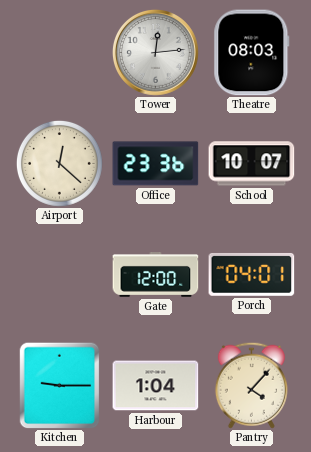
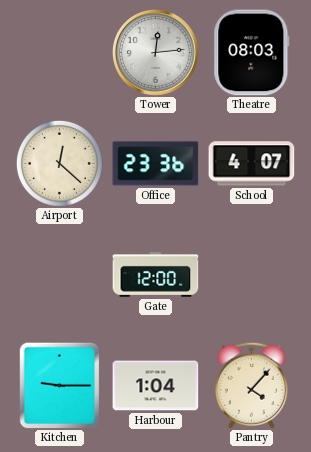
School: 10:07 -> 4:07
Porch: 04:01 -> none
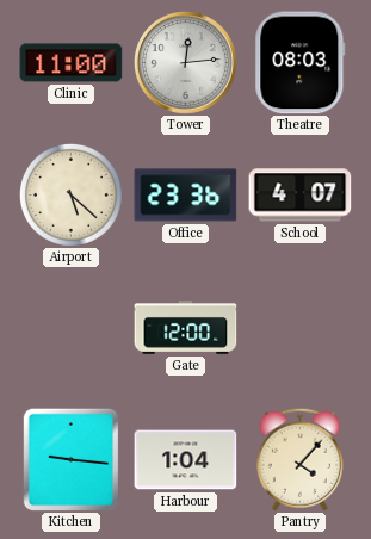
Clinic: none -> 11:00
Airport: 12:22 -> 5:22
Kitchen: 9:15 -> 9:16
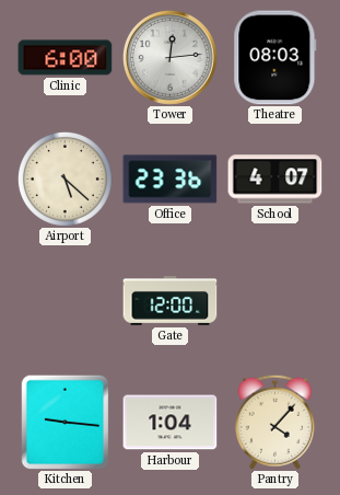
Clinic: 11:00 -> 6:00
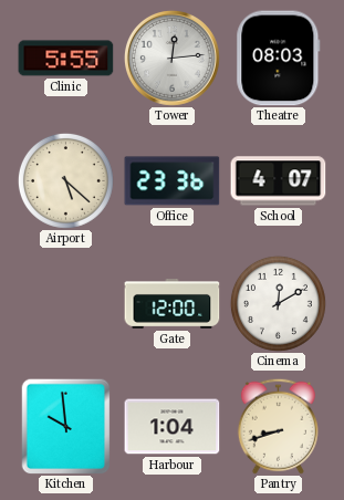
Clinic: 6:00 -> 5:55
Cinema: none -> 12:10
Kitchen: 9:16 -> 9:59
Pantry: 4:07 -> 8:42
